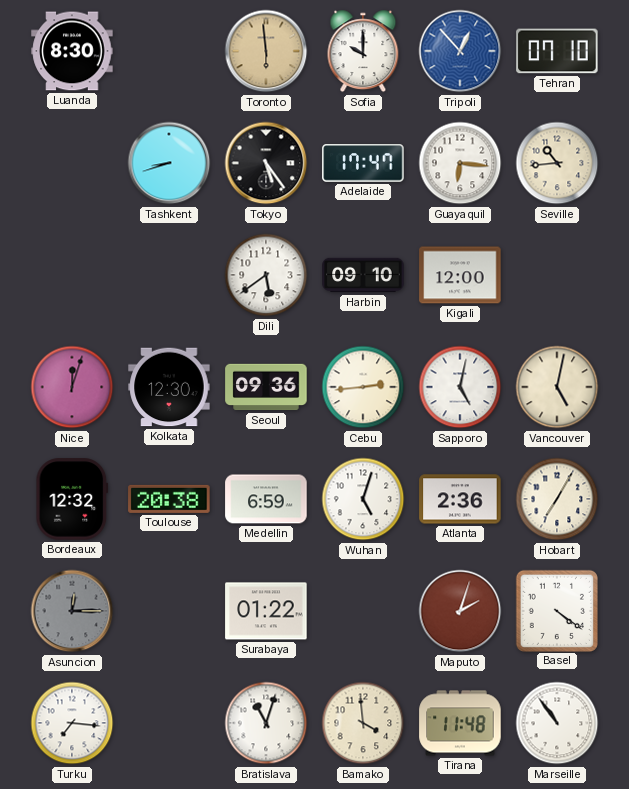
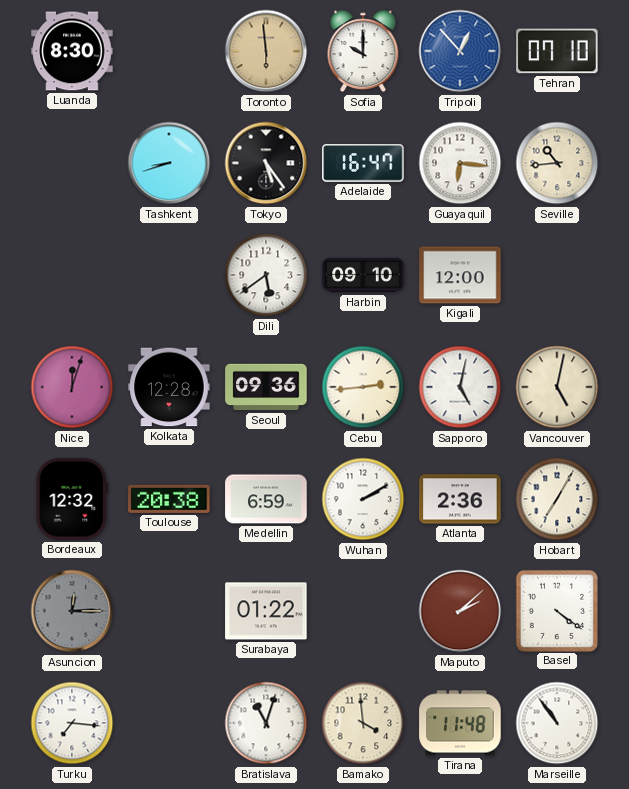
Adelaide: 17:47 -> 16:47
Kolkata: 12:30 -> 12:28
Wuhan: 5:03 -> 2:10
Maputo: 2:03 -> 2:08
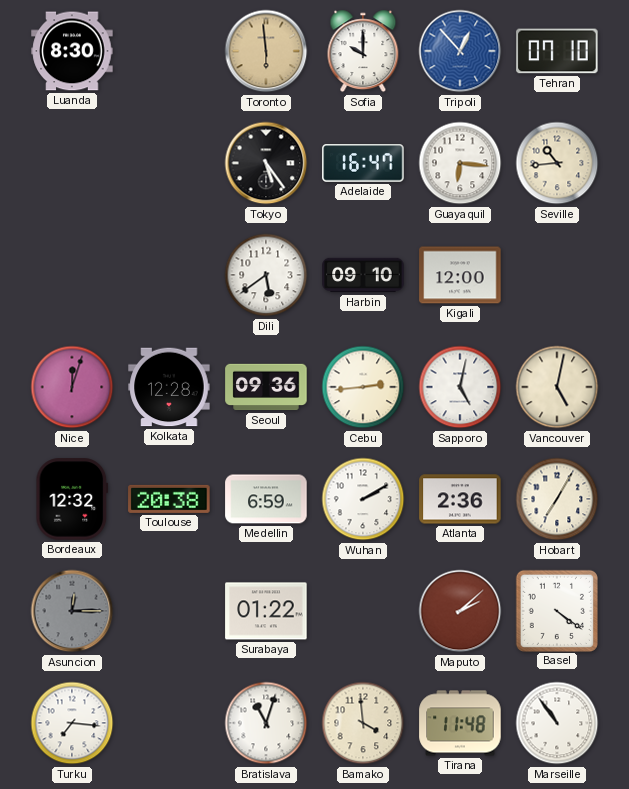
Tashkent: 8:42 -> none
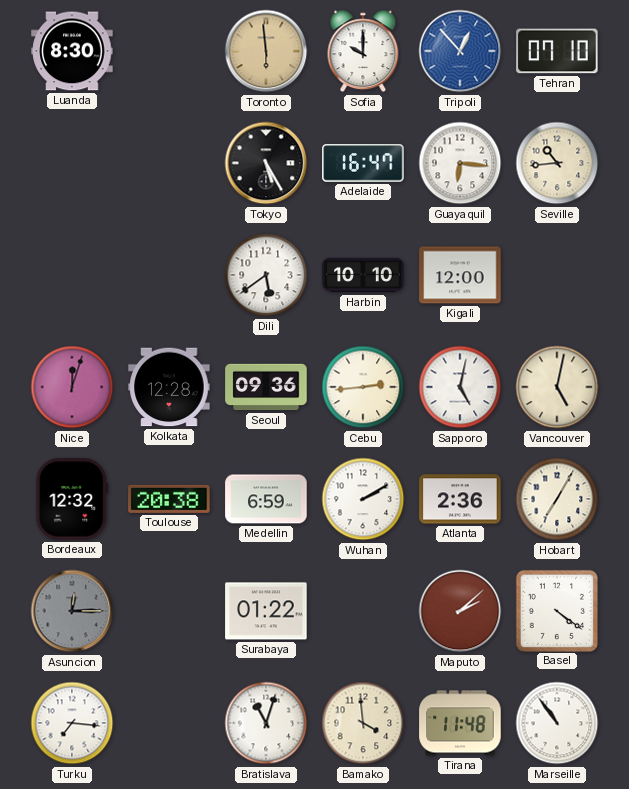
Tokyo: 5:24 -> 5:25
Harbin: 09:10 -> 10:10
